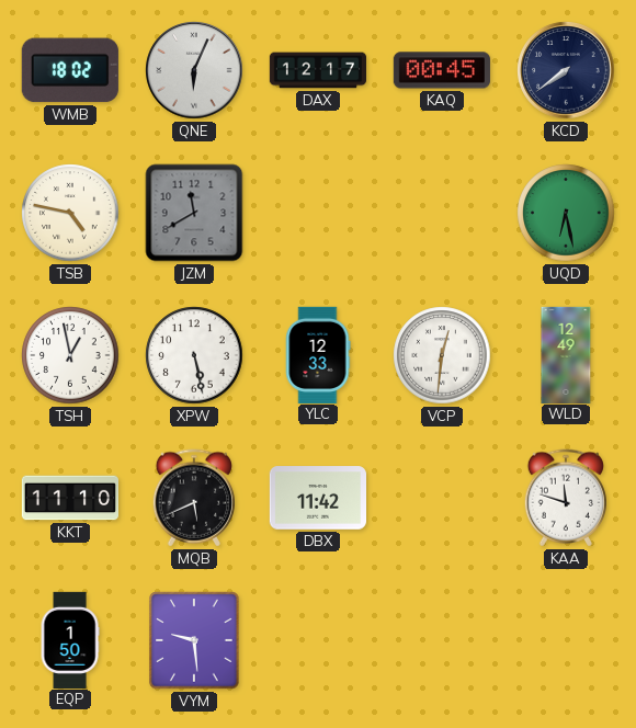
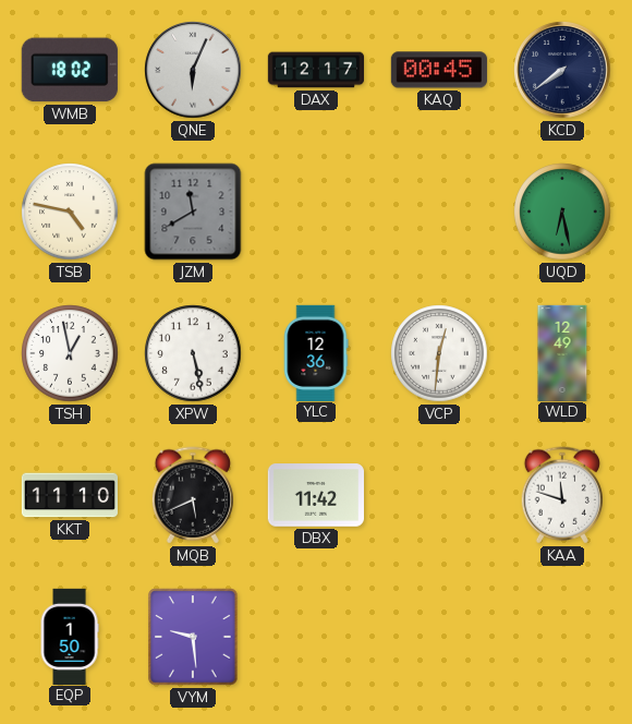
YLC: 12:33 -> 12:36
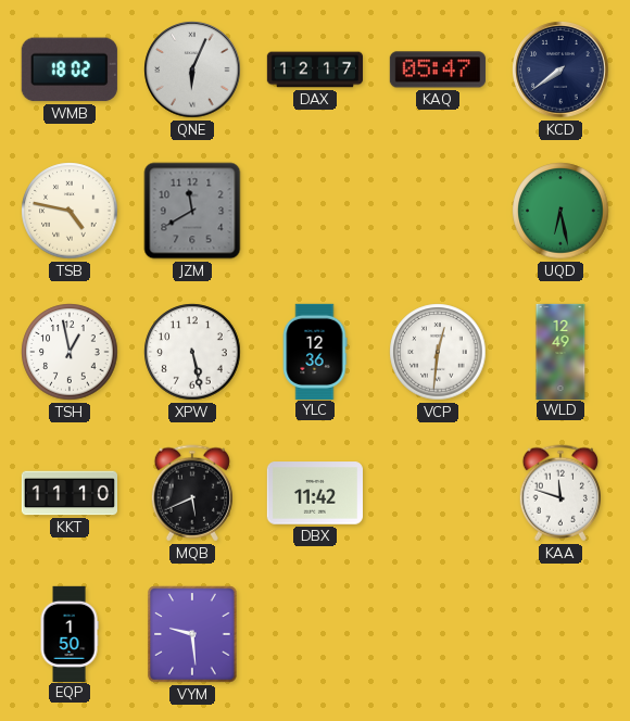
KAQ: 00:45 -> 05:47
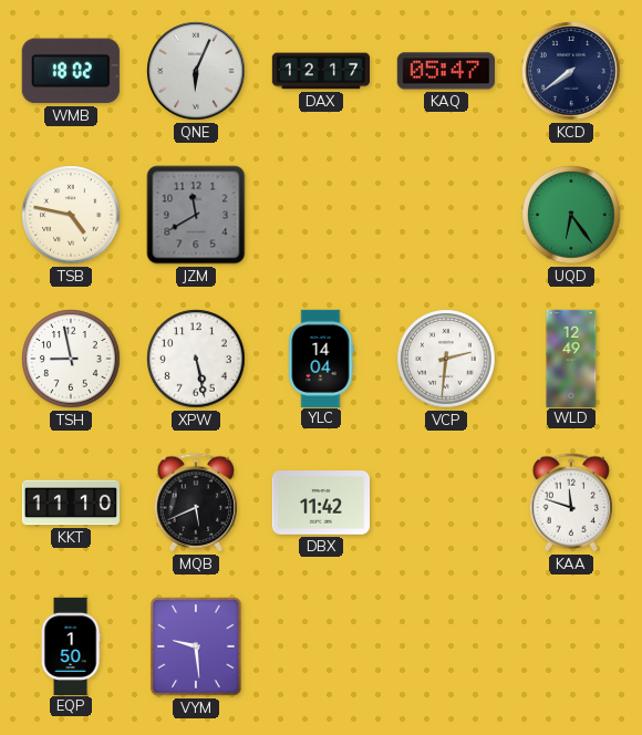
UQD: 6:28 -> 6:24
TSH: 12:58 -> 8:58
YLC: 12:36 -> 14:04
VCP: 12:31 -> 2:31
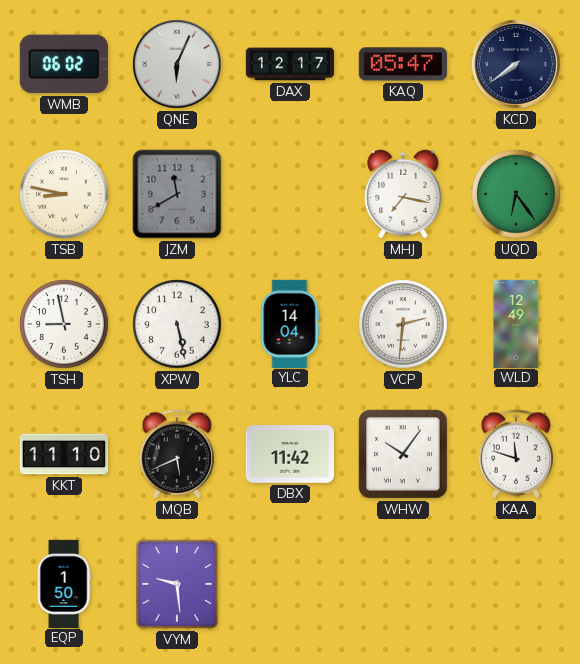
WMB: 18:02 -> 06:02
TSB: 4:47 -> 8:47
MHJ: none -> 7:17
WHW: none -> 10:06
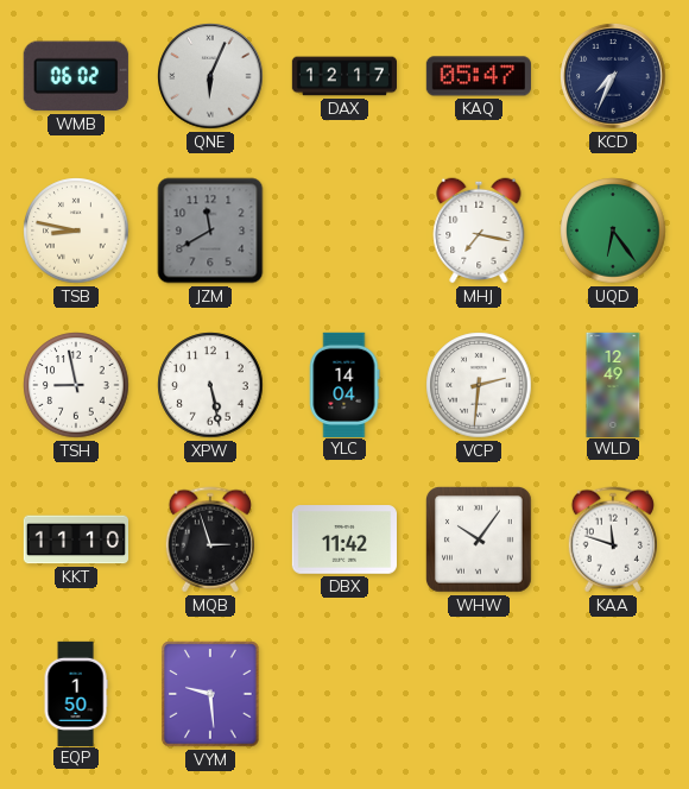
KCD: 7:39 -> 7:34
MQB: 5:41 -> 2:57
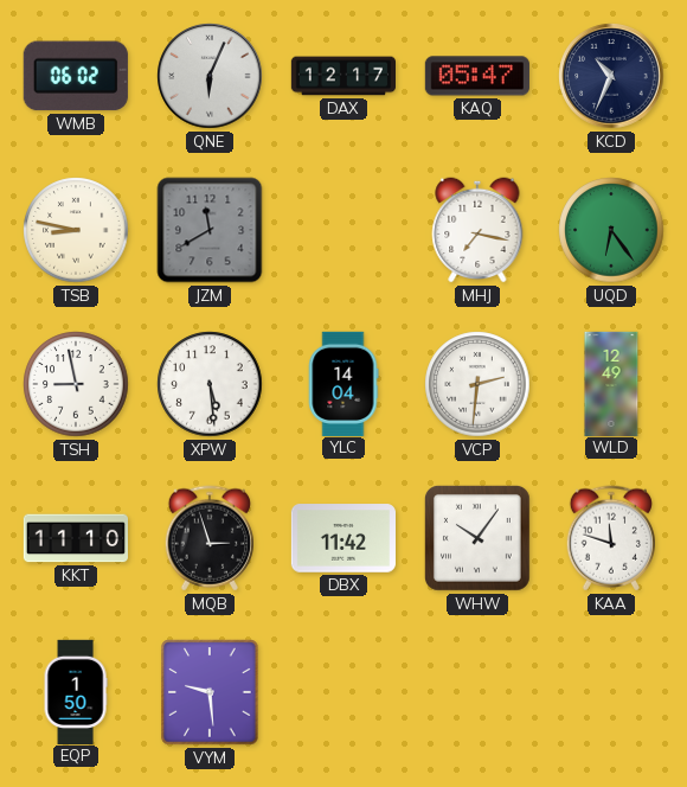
KCD: 7:34 -> 10:34
XPW: 5:28 -> 5:29
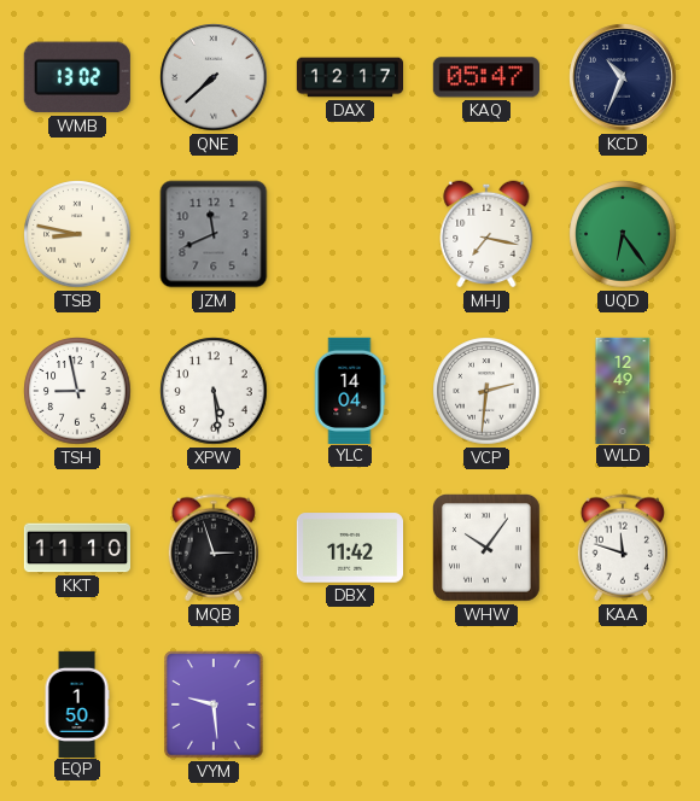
WMB: 06:02 -> 13:02
QNE: 6:04 -> 7:38
JZM: 11:40 -> 11:41
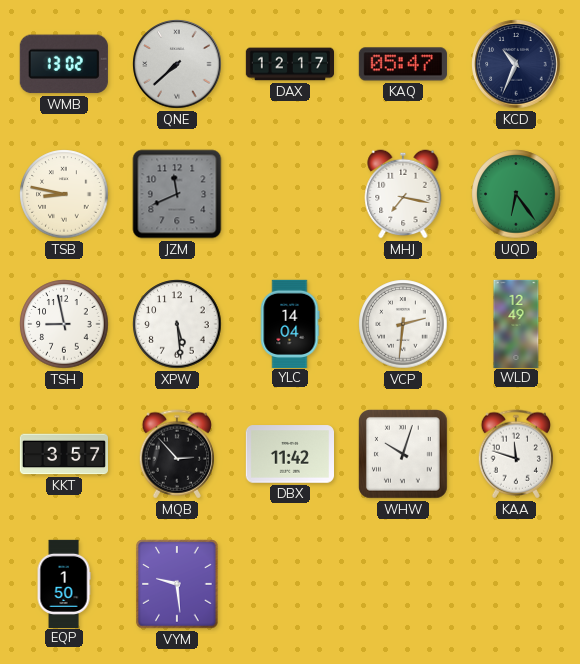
KKT: 11:10 -> 3:57
MQB: 2:57 -> 2:53
WHW: 10:06 -> 10:03
